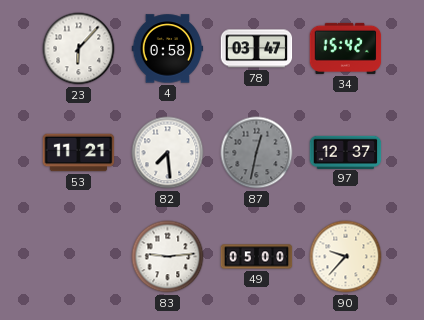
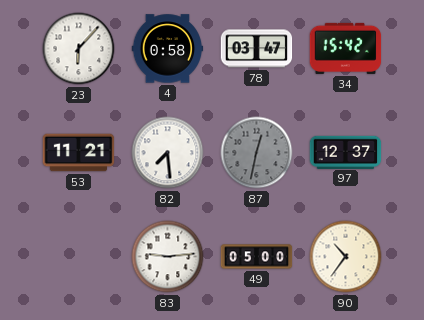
90: 9:37 -> 10:36
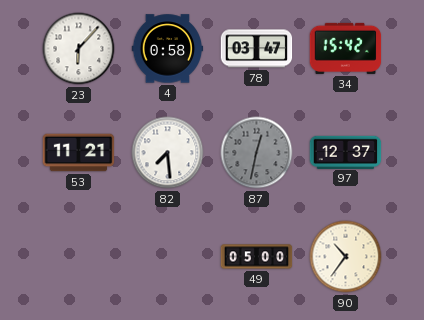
83: 9:14 -> none
